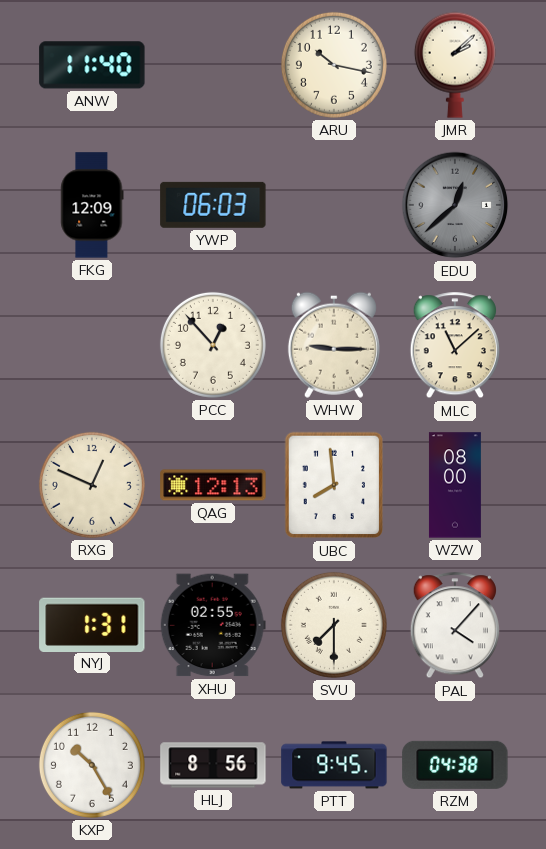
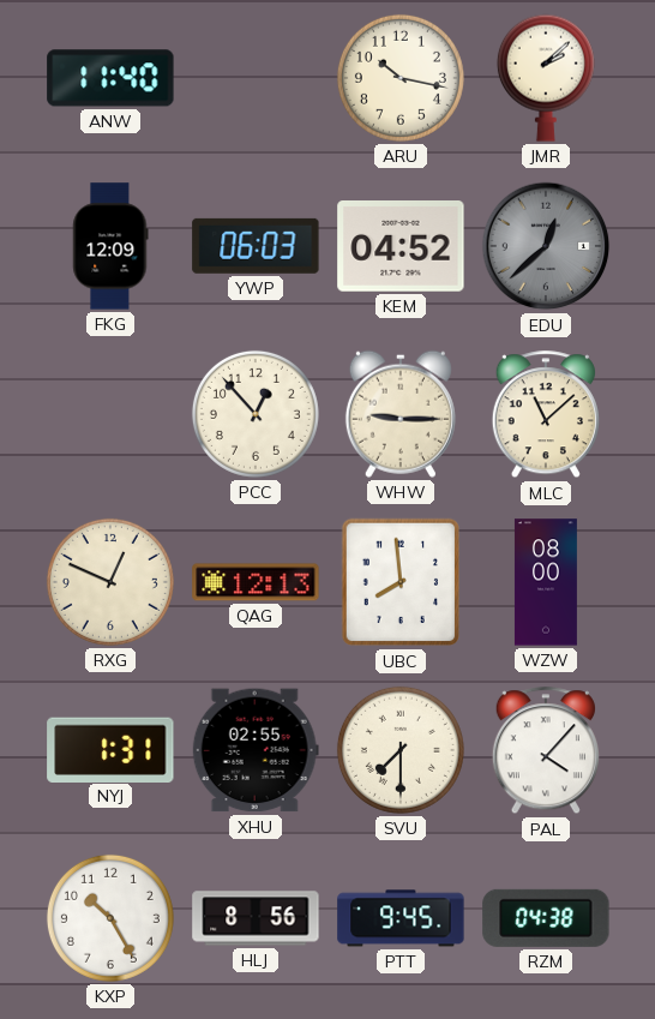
KEM: none -> 04:52
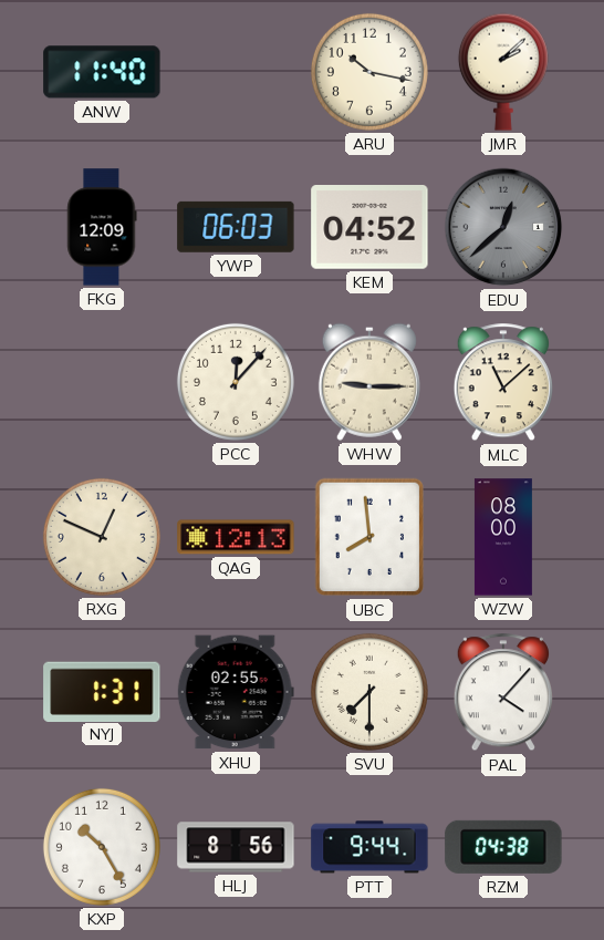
PCC: 12:53 -> 12:07
PTT: 9:45 -> 9:44
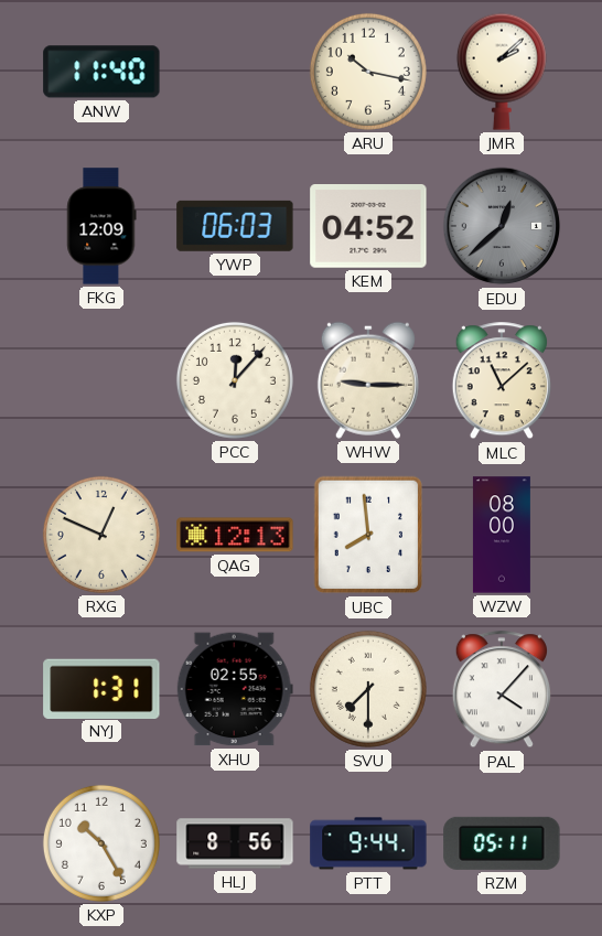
RZM: 04:38 -> 05:11
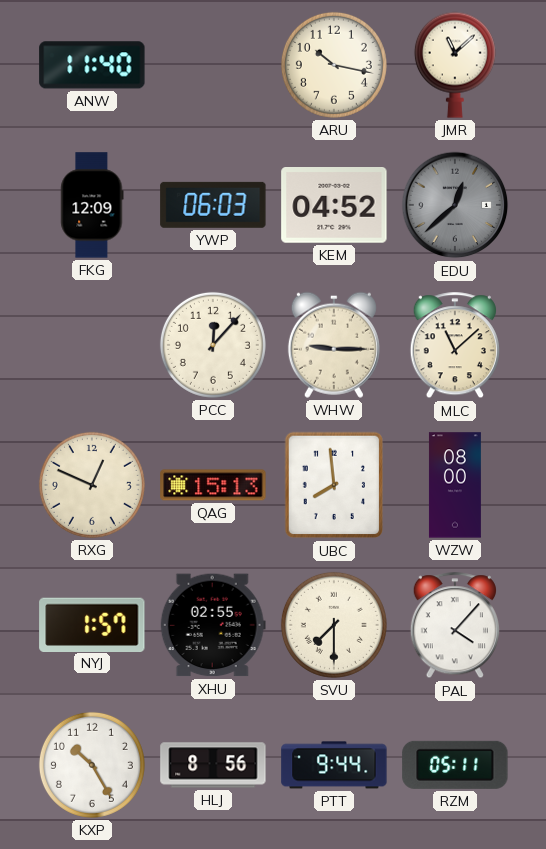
JMR: 2:08 -> 11:08
QAG: 12:13 -> 15:13
NYJ: 1:31 -> 1:57
